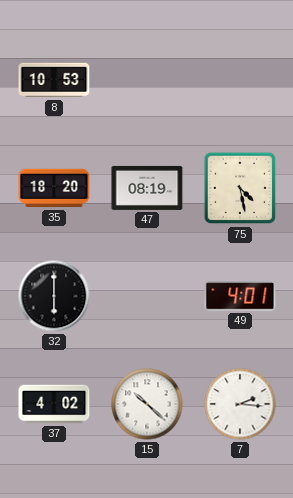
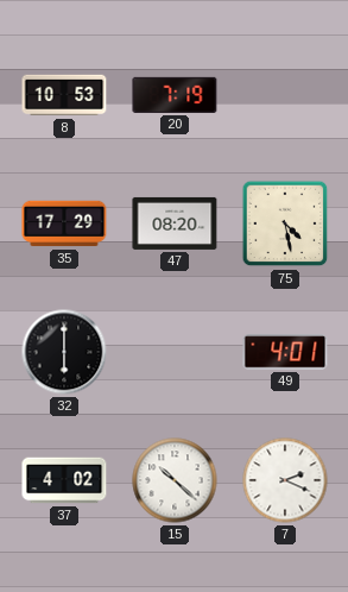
20: none -> 7:19
35: 18:20 -> 17:29
47: 08:19 -> 08:20
7: 2:16 -> 2:19
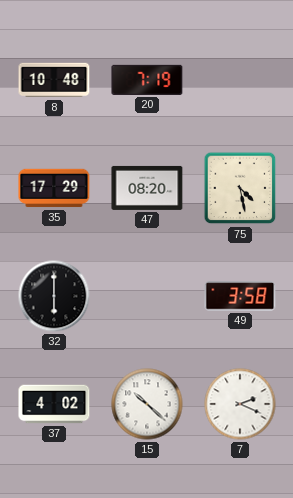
8: 10:53 -> 10:48
49: 4:01 -> 3:58
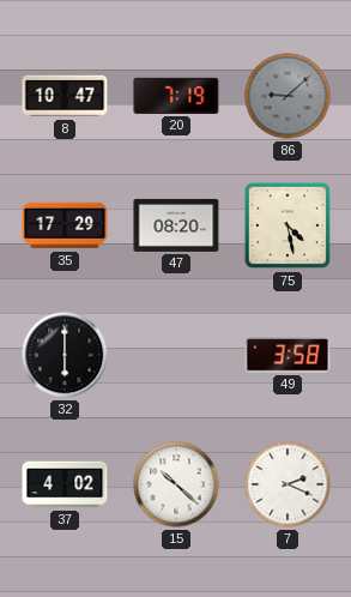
8: 10:48 -> 10:47
86: none -> 9:08
